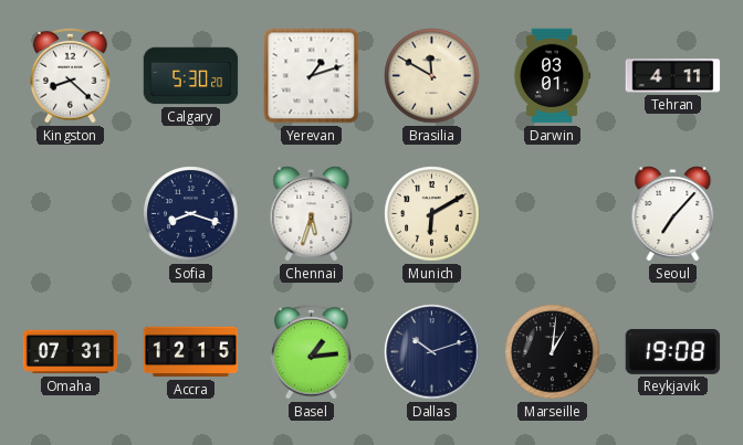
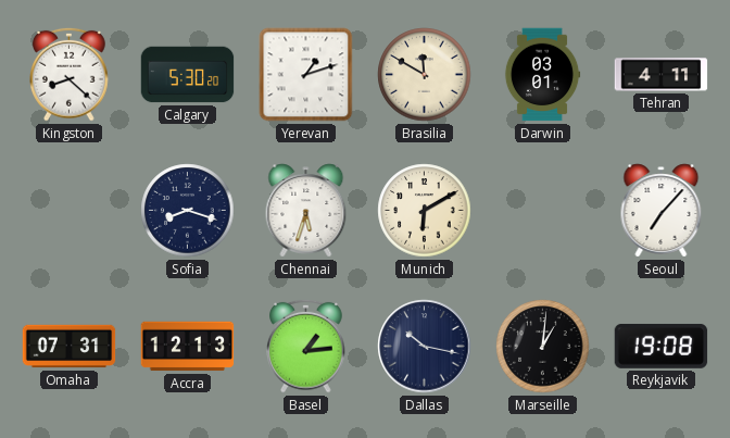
Accra: 12:15 -> 12:13
Dallas: 10:12 -> 10:17
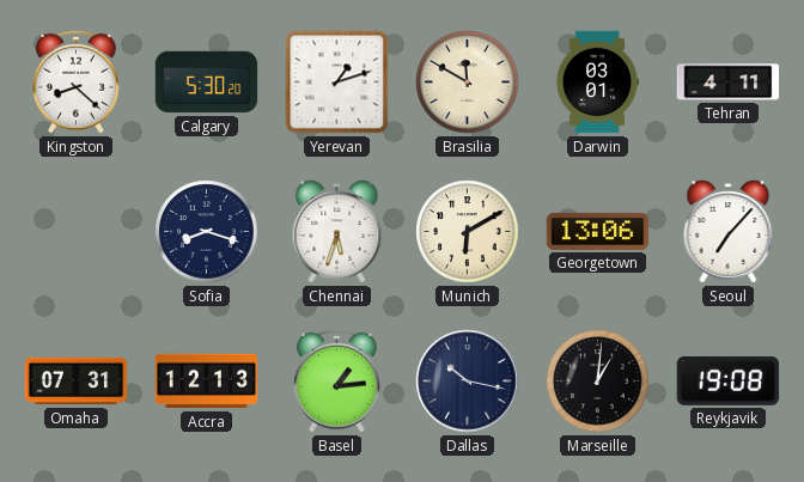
Georgetown: none -> 13:06
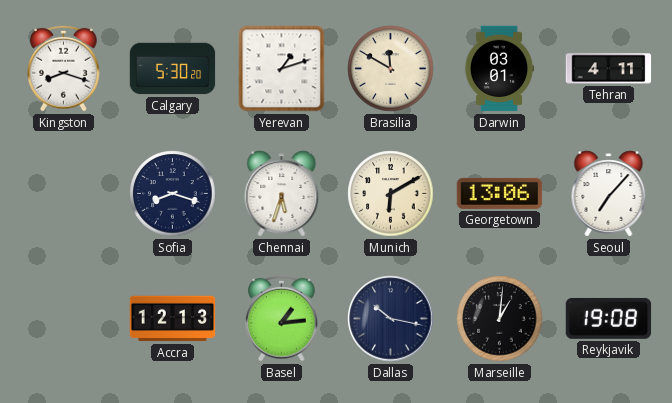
Kingston: 8:22 -> 8:18
Omaha: 07:31 -> none
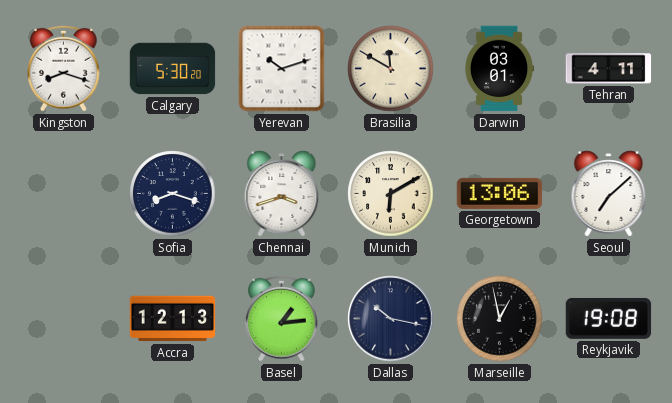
Yerevan: 1:12 -> 10:12
Chennai: 5:33 -> 3:42
Seoul: 7:07 -> 7:08
Marseille: 1:01 -> 12:58
